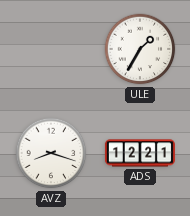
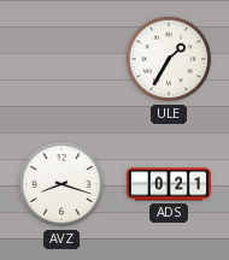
ADS: 12:21 -> 0:21
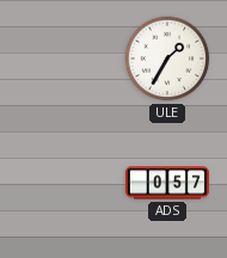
AVZ: 8:18 -> none
ADS: 0:21 -> 0:57
